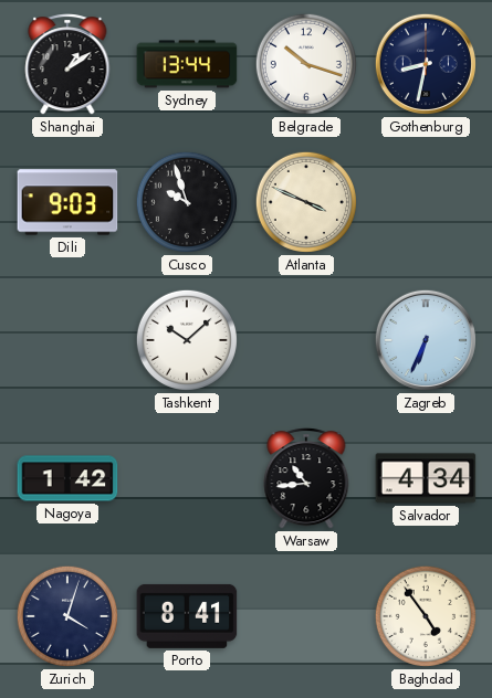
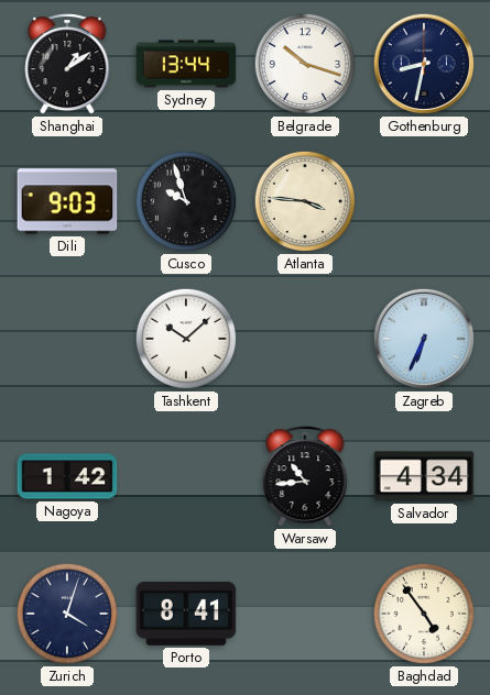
Atlanta: 3:49 -> 3:46
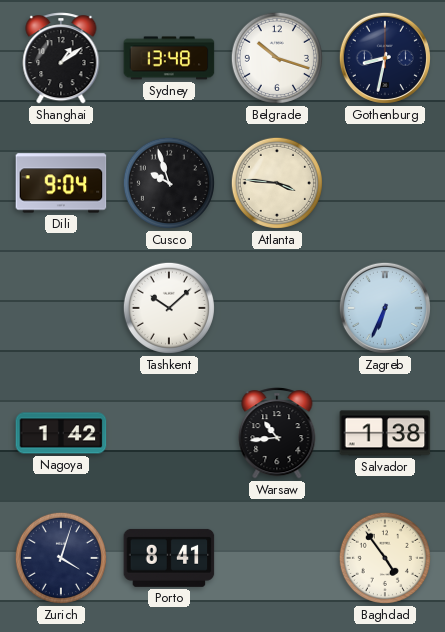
Sydney: 13:44 -> 13:48
Dili: 9:03 -> 9:04
Salvador: 4:34 -> 1:38
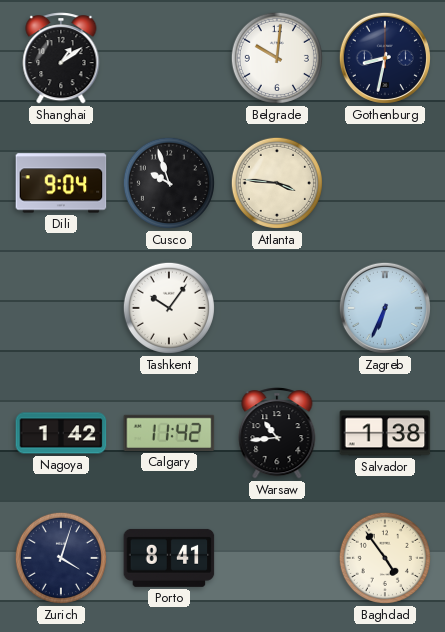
Sydney: 13:48 -> none
Belgrade: 10:18 -> 10:01
Tashkent: 10:08 -> 10:06
Calgary: none -> 11:42
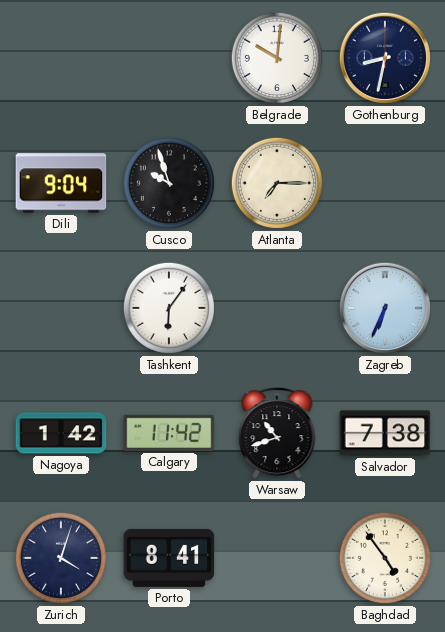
Shanghai: 1:09 -> none
Atlanta: 3:46 -> 7:15
Tashkent: 10:06 -> 6:06
Warsaw: 10:44 -> 10:42
Salvador: 1:38 -> 7:38
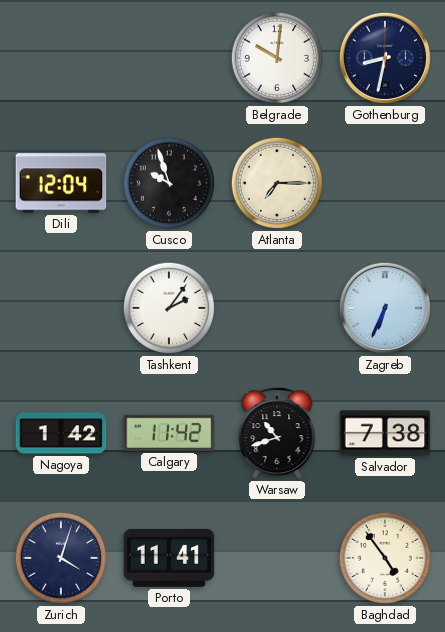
Dili: 9:04 -> 12:04
Tashkent: 6:06 -> 2:06
Porto: 8:41 -> 11:41
